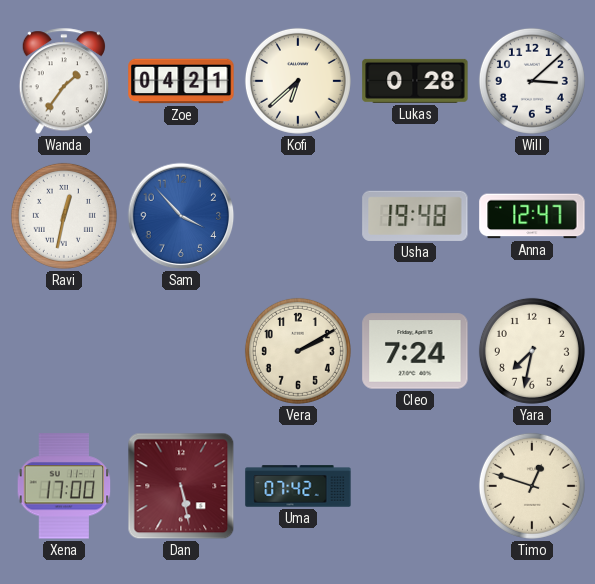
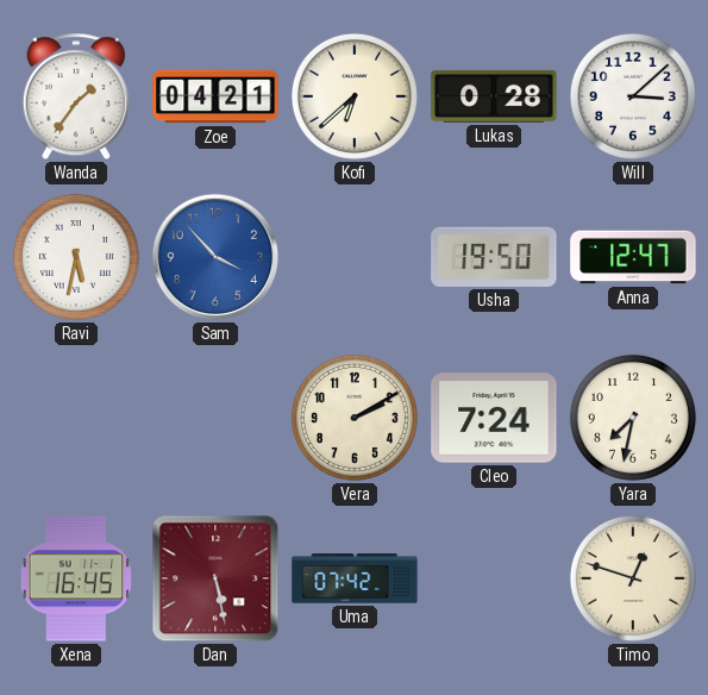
Ravi: 12:32 -> 5:32
Usha: 19:48 -> 19:50
Xena: 17:00 -> 16:45
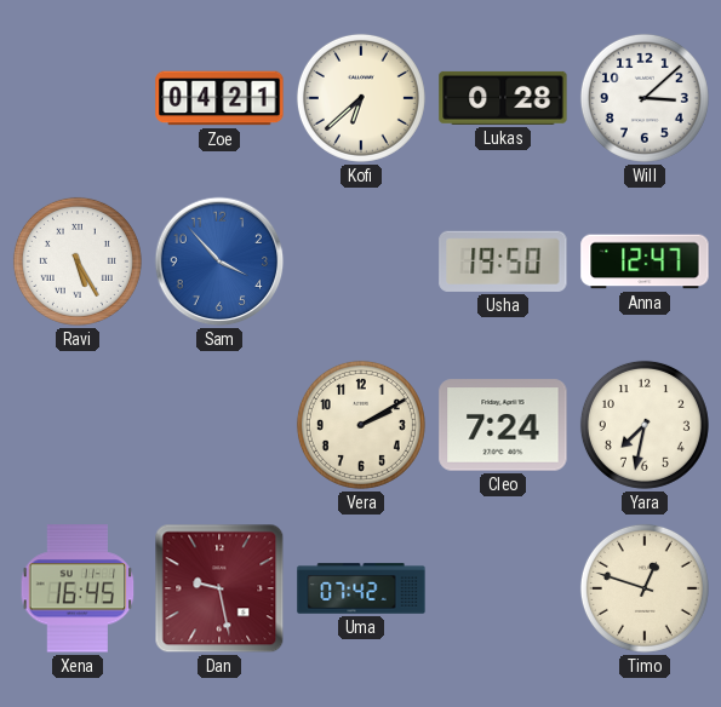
Wanda: 1:36 -> none
Ravi: 5:32 -> 5:25
Dan: 5:28 -> 9:28
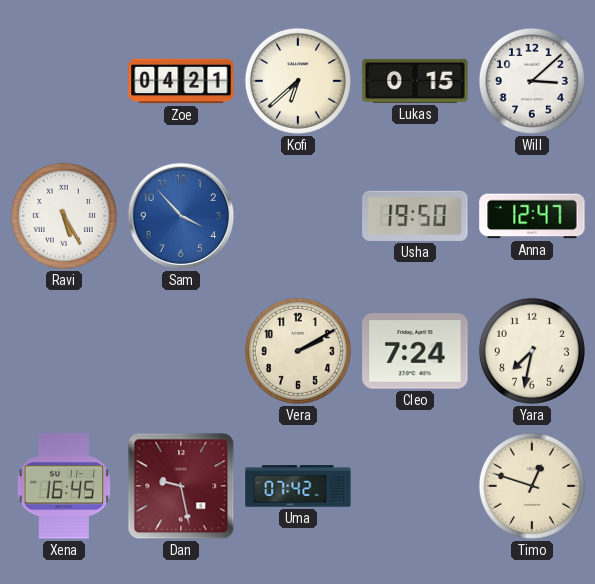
Lukas: 0:28 -> 0:15
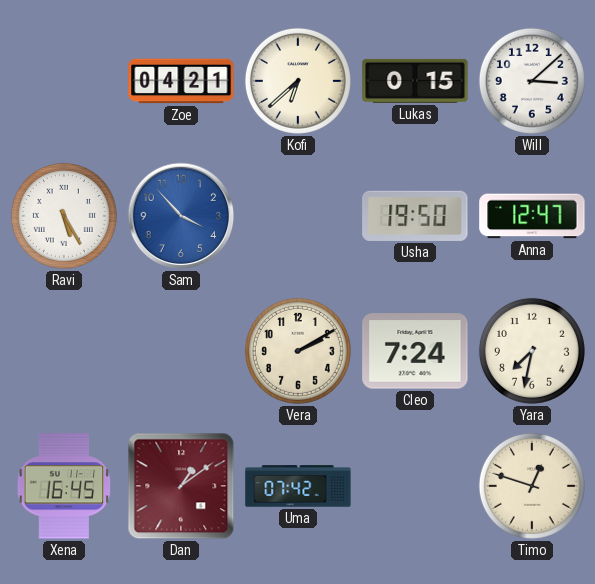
Dan: 9:28 -> 1:09
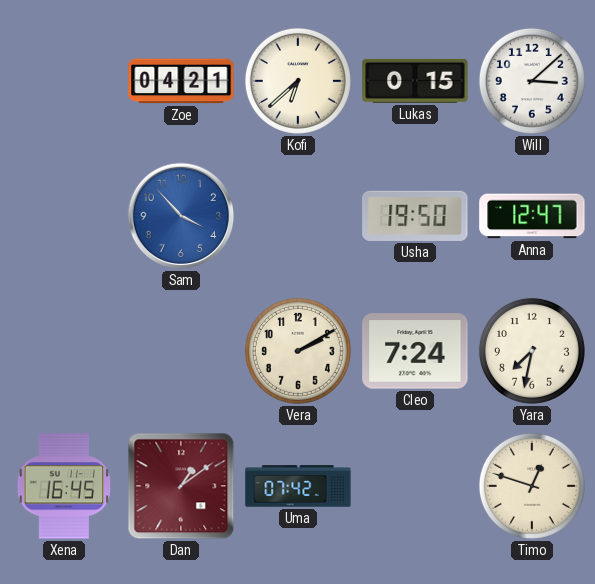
Ravi: 5:25 -> none
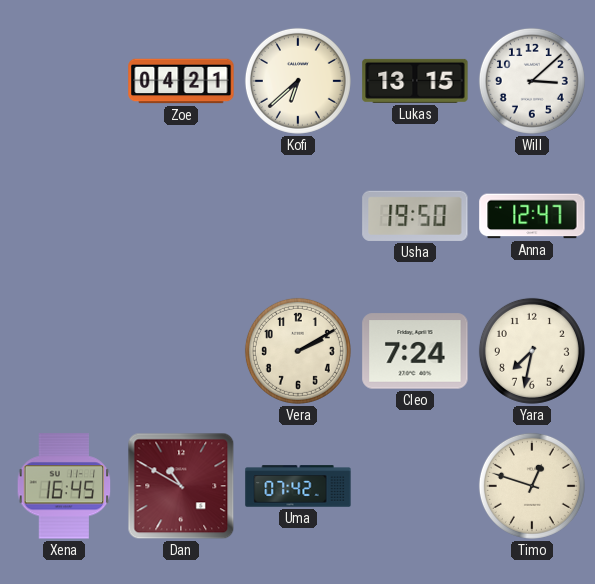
Lukas: 0:15 -> 13:15
Sam: 3:53 -> none
Dan: 1:09 -> 10:50
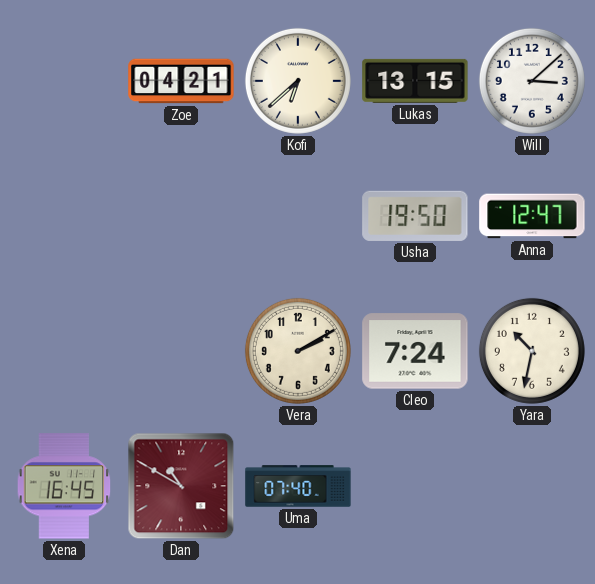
Yara: 7:32 -> 10:32
Uma: 07:42 -> 07:40
Timo: 12:48 -> none
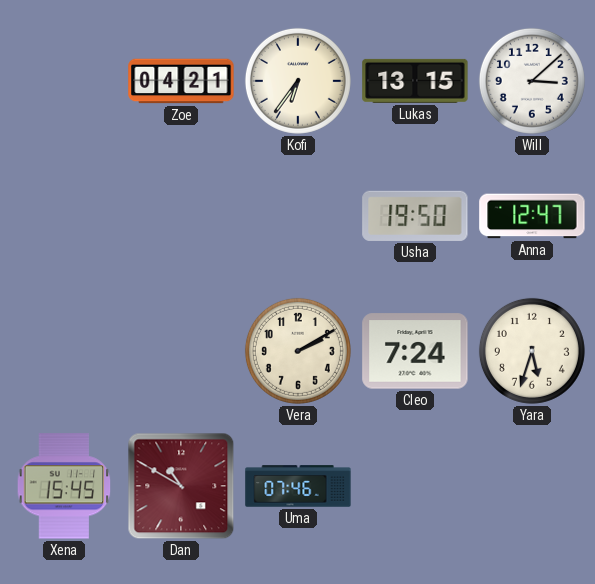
Kofi: 6:38 -> 6:36
Yara: 10:32 -> 5:33
Xena: 16:45 -> 15:45
Uma: 07:40 -> 07:46
